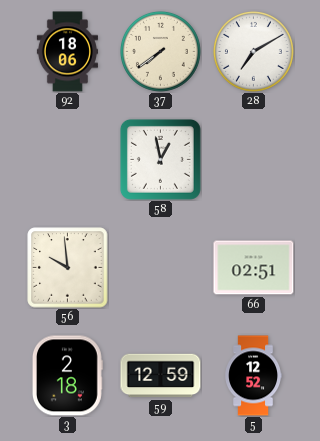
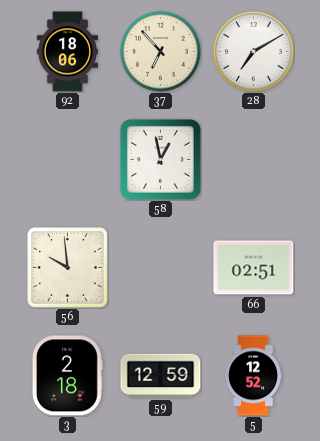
37: 7:39 -> 6:53
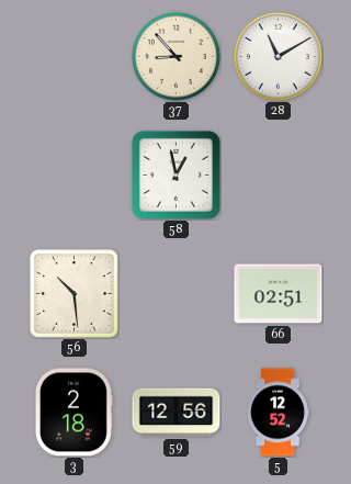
92: 18:06 -> none
37: 6:53 -> 8:53
28: 7:10 -> 11:10
56: 9:59 -> 10:29
59: 12:59 -> 12:56
